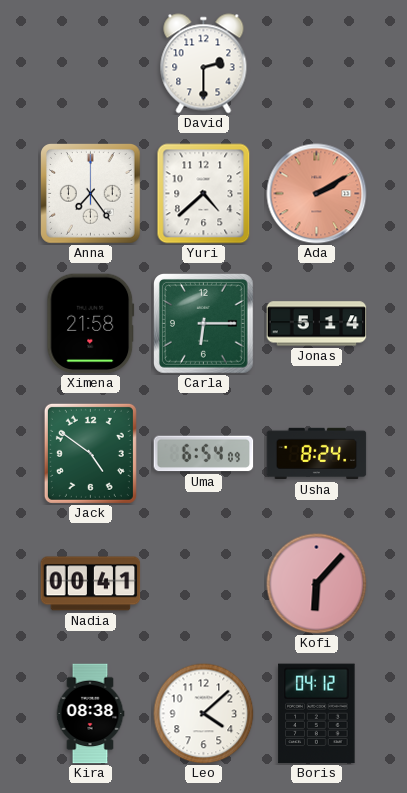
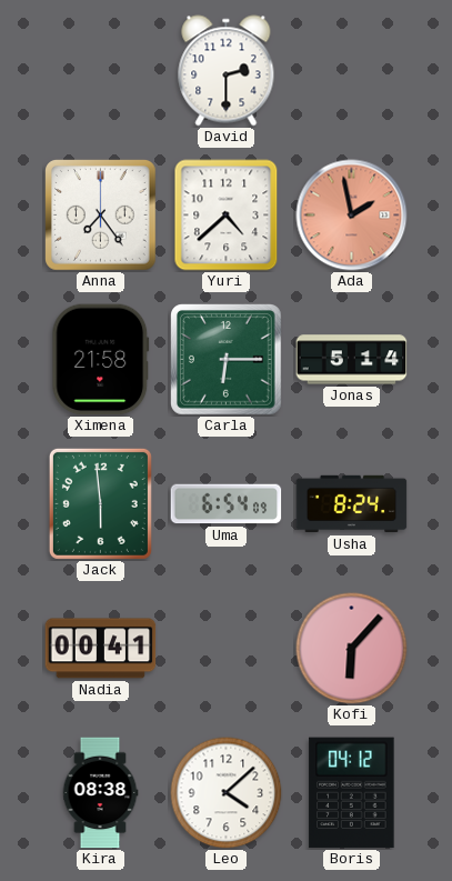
Ada: 2:10 -> 1:58
Jack: 4:51 -> 5:59
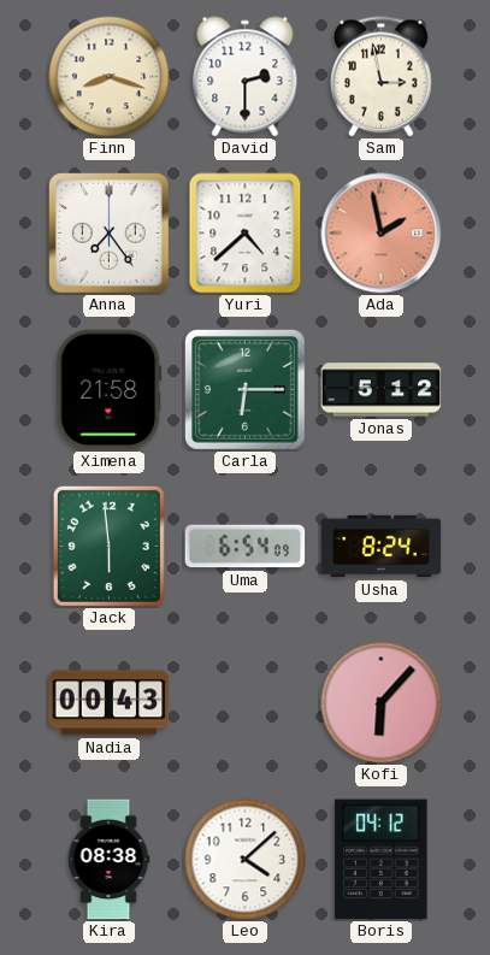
Finn: none -> 8:18
Sam: none -> 2:58
Jonas: 5:14 -> 5:12
Nadia: 00:41 -> 00:43
